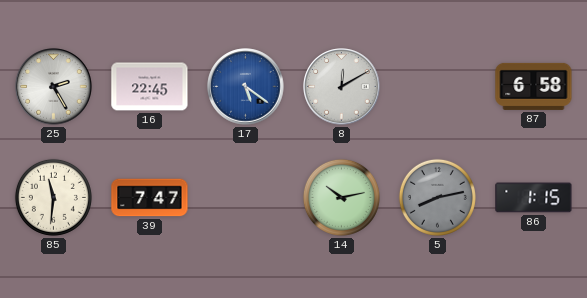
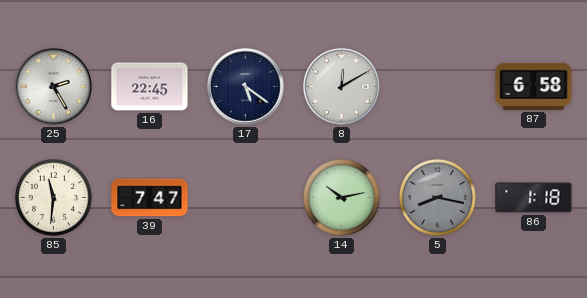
17 dial: blue -> navy
5: 8:13 -> 8:17
86: 1:15 -> 1:18
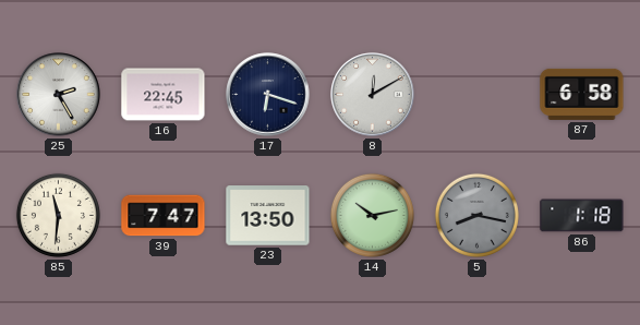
17: 5:21 -> 6:18
23: none -> 13:50
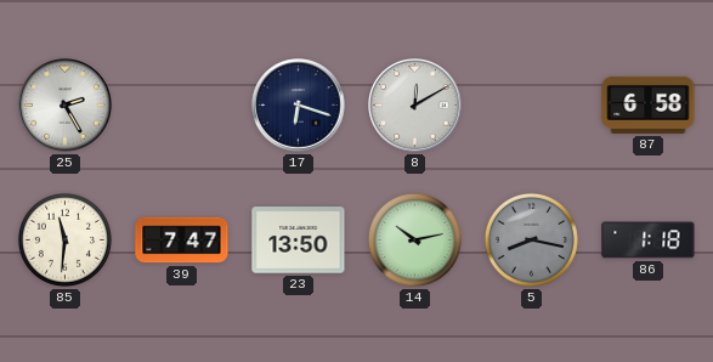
16: 22:45 -> none
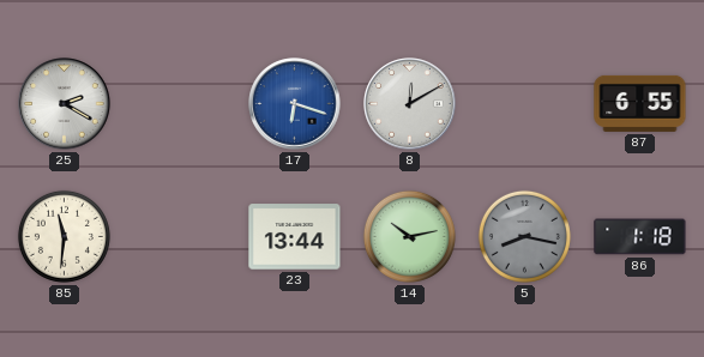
25: 2:25 -> 2:20
17 dial: navy -> blue
87: 6:58 -> 6:55
39: 7:47 -> none
23: 13:50 -> 13:44
